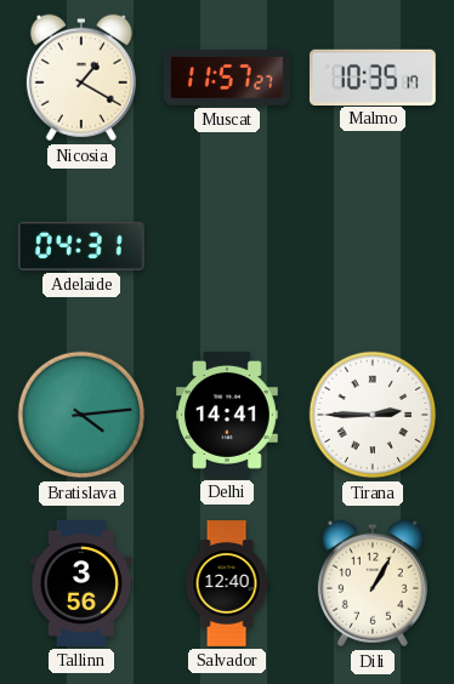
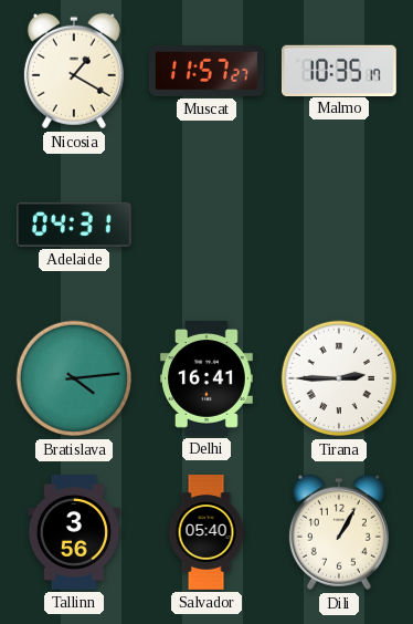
Delhi: 14:41 -> 16:41
Salvador: 12:40 -> 05:40
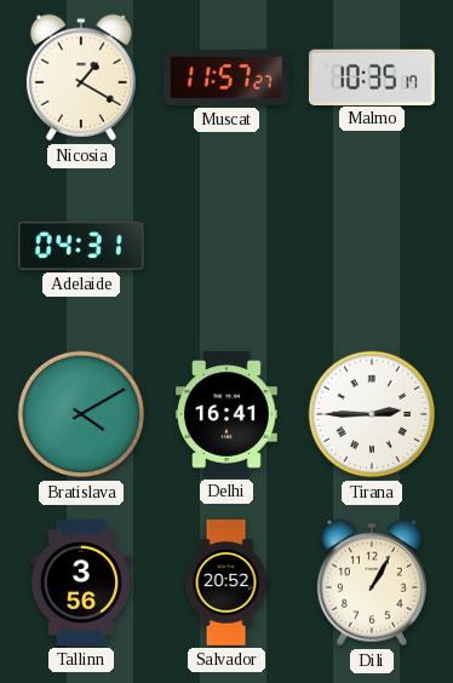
Bratislava: 4:14 -> 4:10
Salvador: 05:40 -> 20:52
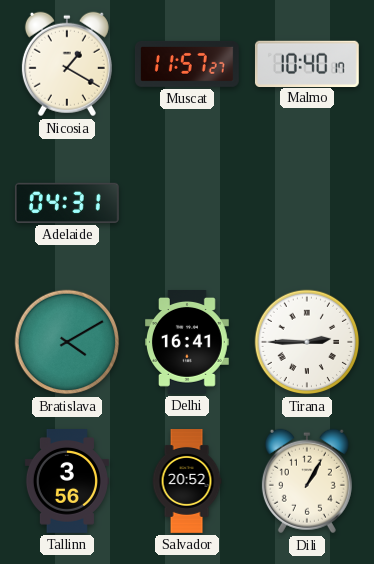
Malmo: 10:35 -> 10:40
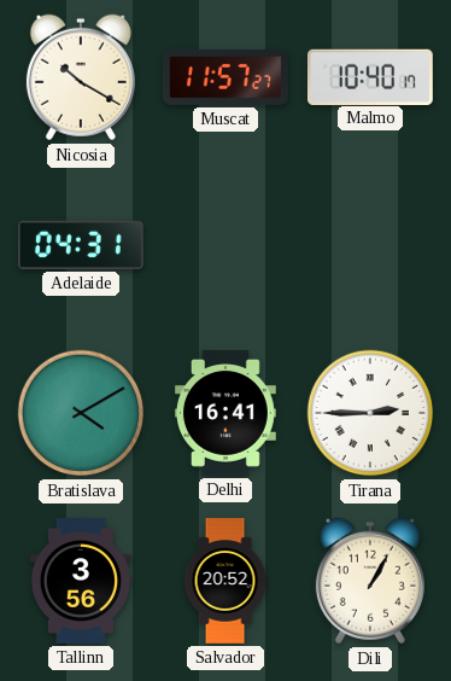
Nicosia: 1:20 -> 10:20
